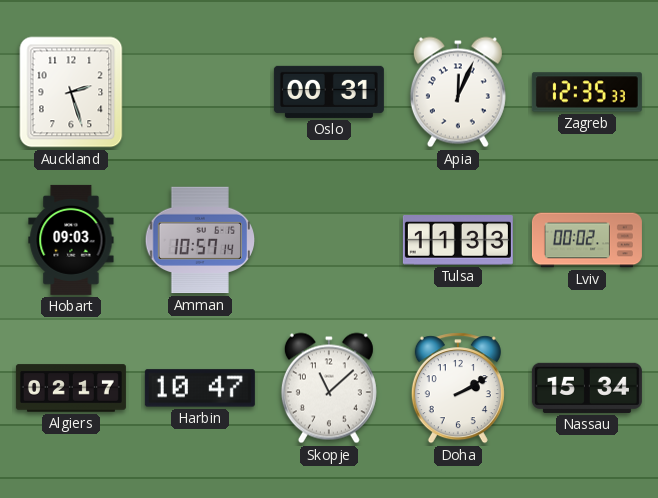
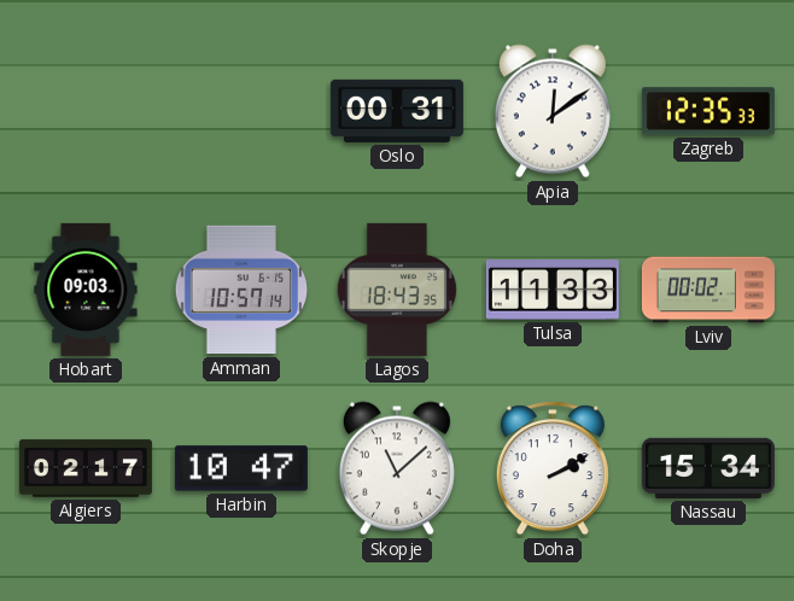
Auckland: 2:27 -> none
Apia: 12:04 -> 12:09
Lagos: none -> 18:43
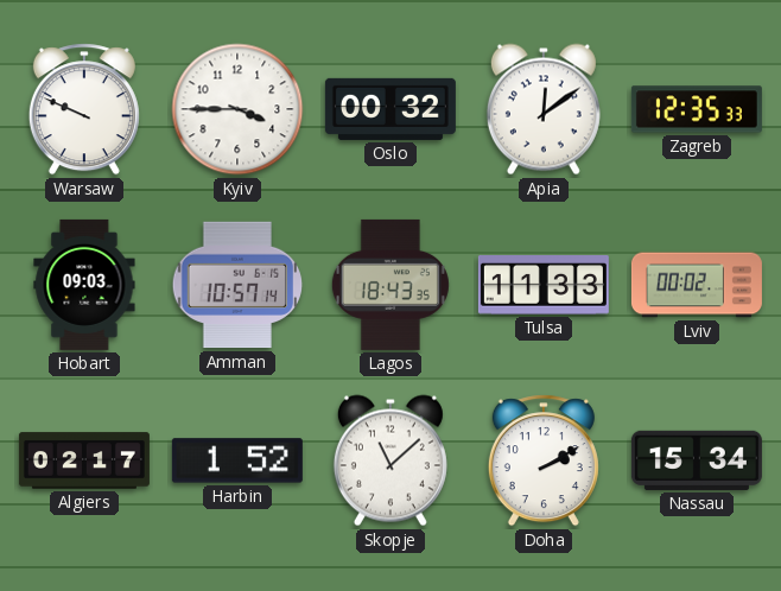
Warsaw: none -> 9:49
Kyiv: none -> 3:45
Oslo: 00:31 -> 00:32
Harbin: 10:47 -> 1:52
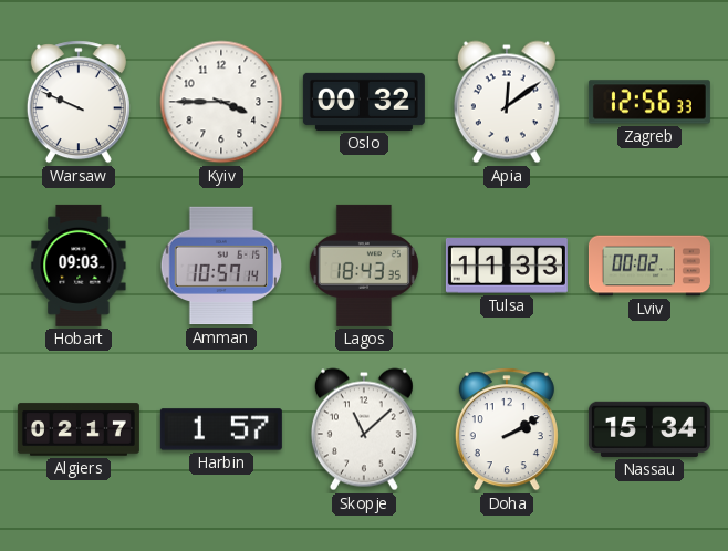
Zagreb: 12:35 -> 12:56
Harbin: 1:52 -> 1:57
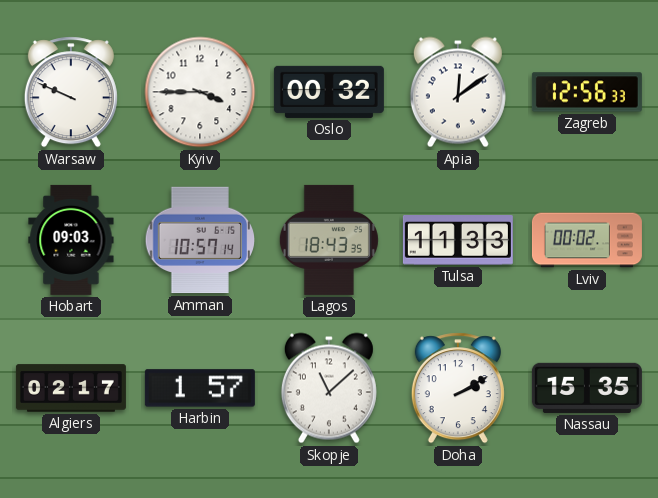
Nassau: 15:34 -> 15:35
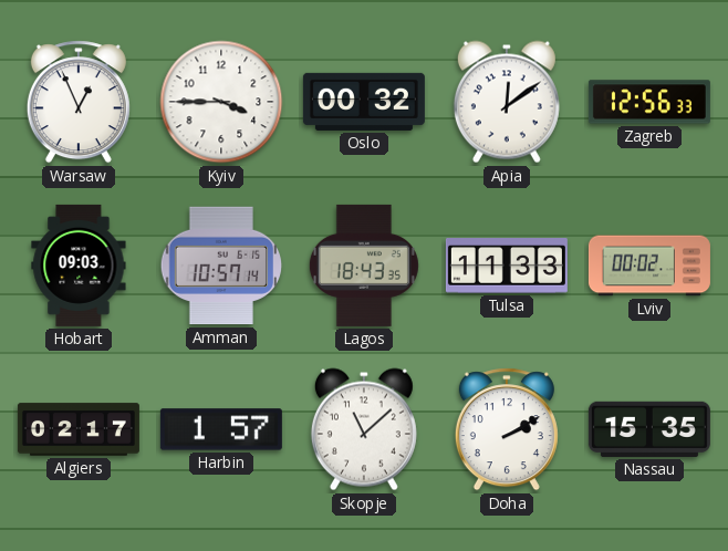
Warsaw: 9:49 -> 12:56
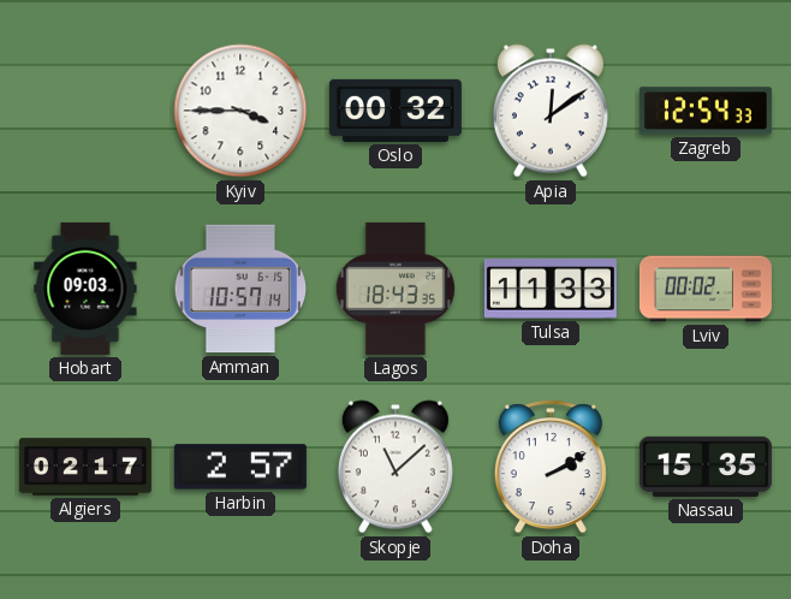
Warsaw: 12:56 -> none
Zagreb: 12:56 -> 12:54
Harbin: 1:57 -> 2:57
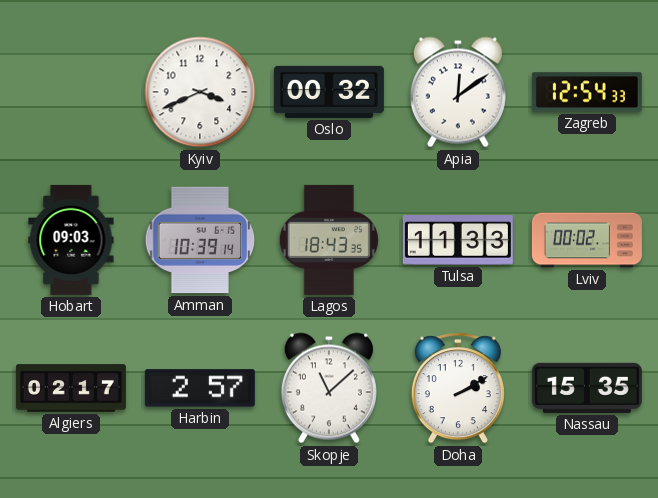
Kyiv: 3:45 -> 3:41
Amman: 10:57 -> 10:39
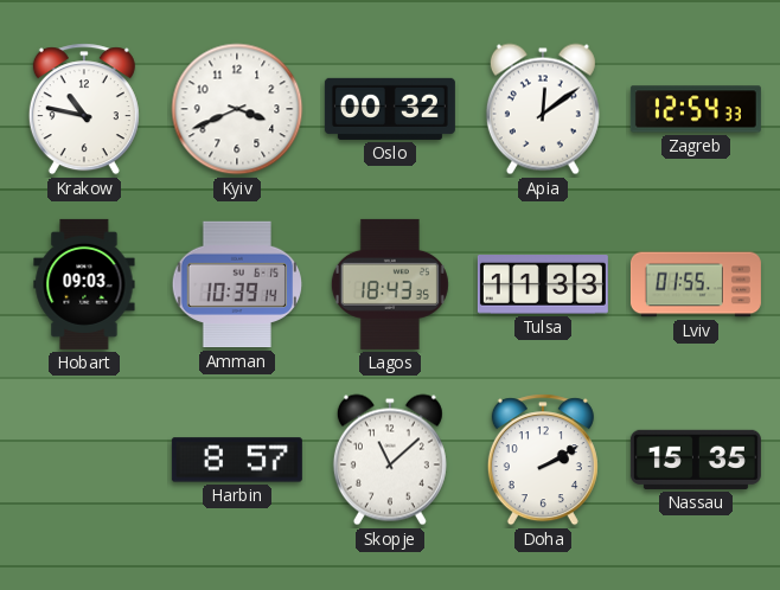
Krakow: none -> 10:47
Lviv: 00:02 -> 01:55
Algiers: 02:17 -> none
Harbin: 2:57 -> 8:57
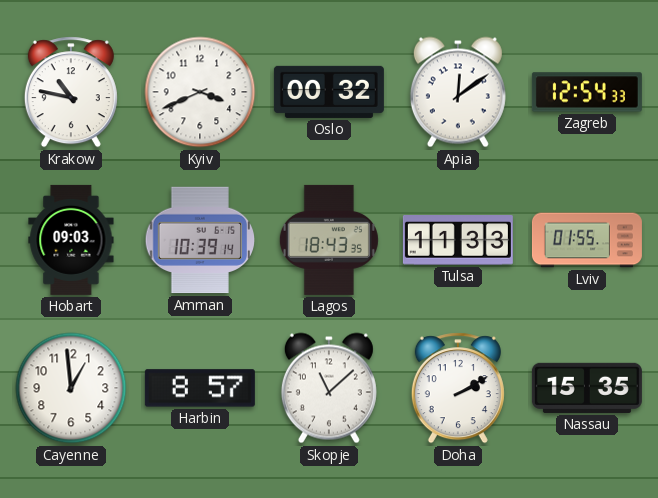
Cayenne: none -> 12:59
